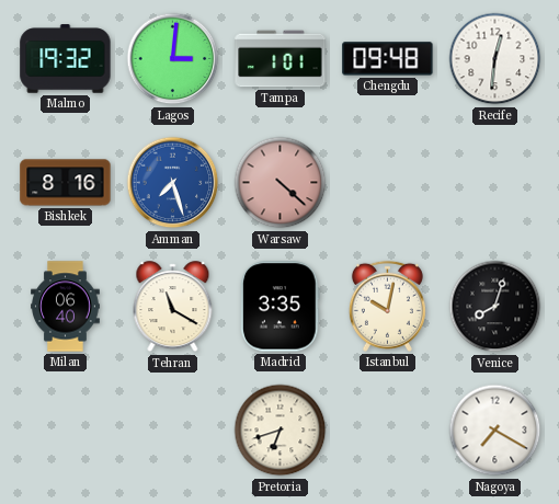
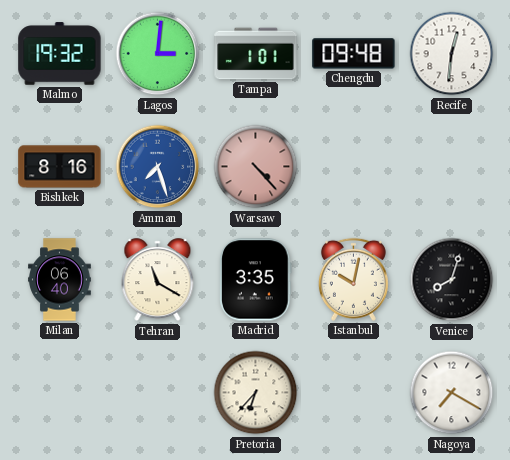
Warsaw: 4:22 -> 4:23
Pretoria: 6:42 -> 6:37
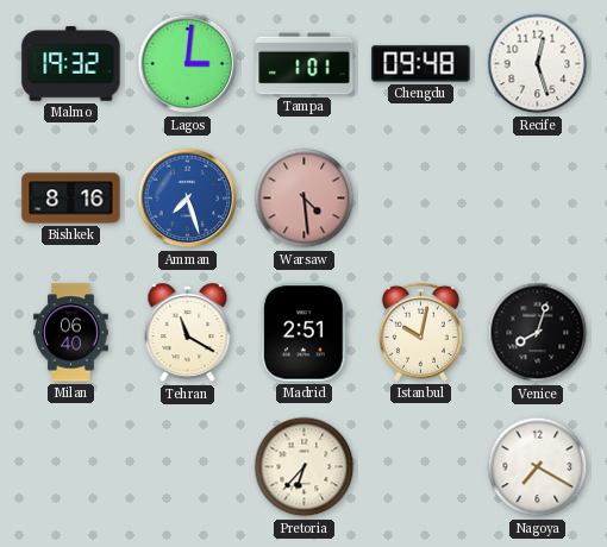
Recife: 12:31 -> 12:27
Warsaw: 4:23 -> 4:29
Madrid: 3:35 -> 2:51
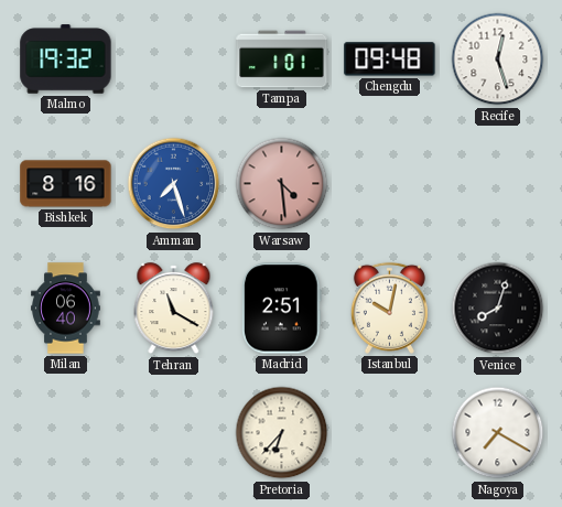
Lagos: 3:01 -> none
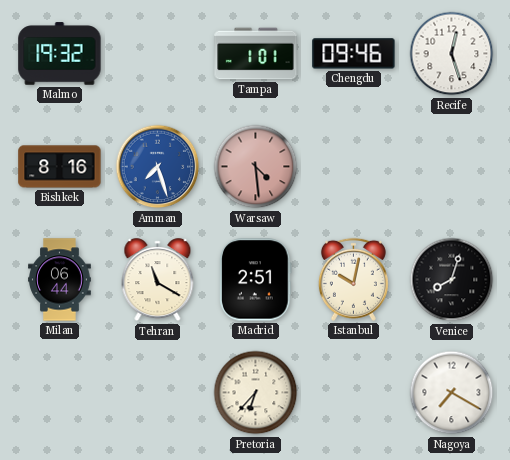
Chengdu: 09:48 -> 09:46
Milan: 06:40 -> 06:44
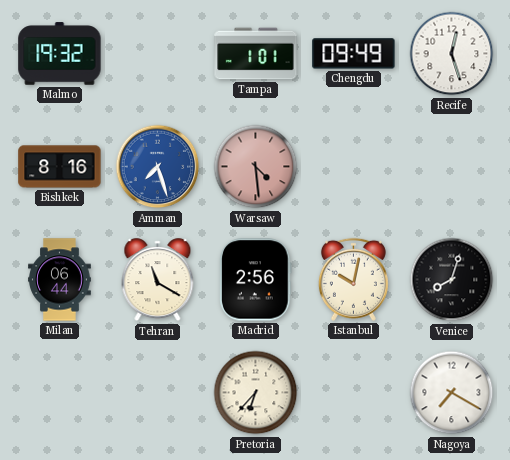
Chengdu: 09:46 -> 09:49
Madrid: 2:51 -> 2:56
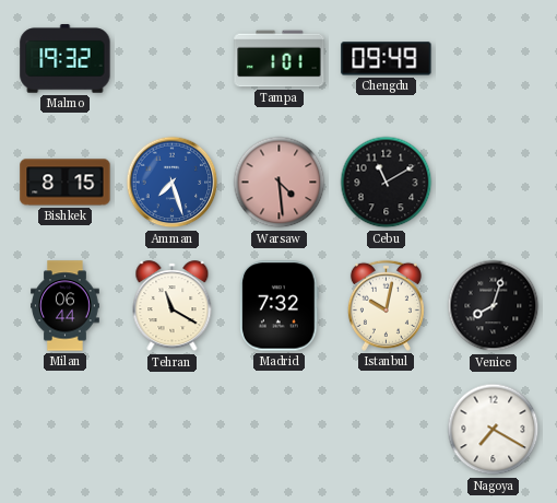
Recife: 12:27 -> none
Bishkek: 8:16 -> 8:15
Cebu: none -> 11:10
Madrid: 2:56 -> 7:32
Pretoria: 6:37 -> none
